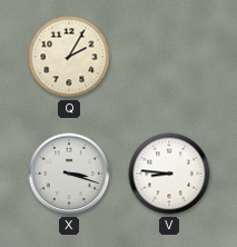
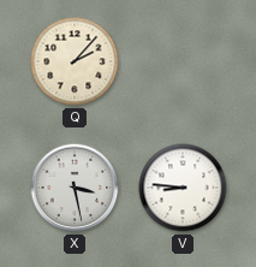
Q: 2:05 -> 2:07
X: 3:18 -> 3:28
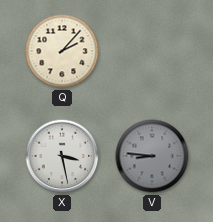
V dial: white -> grey
